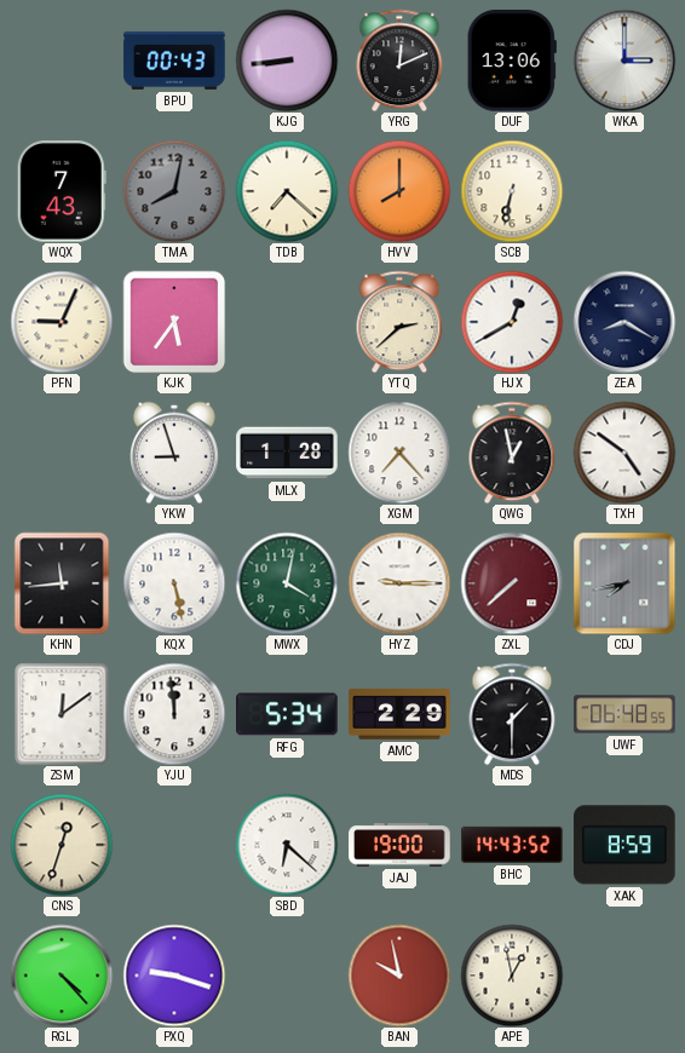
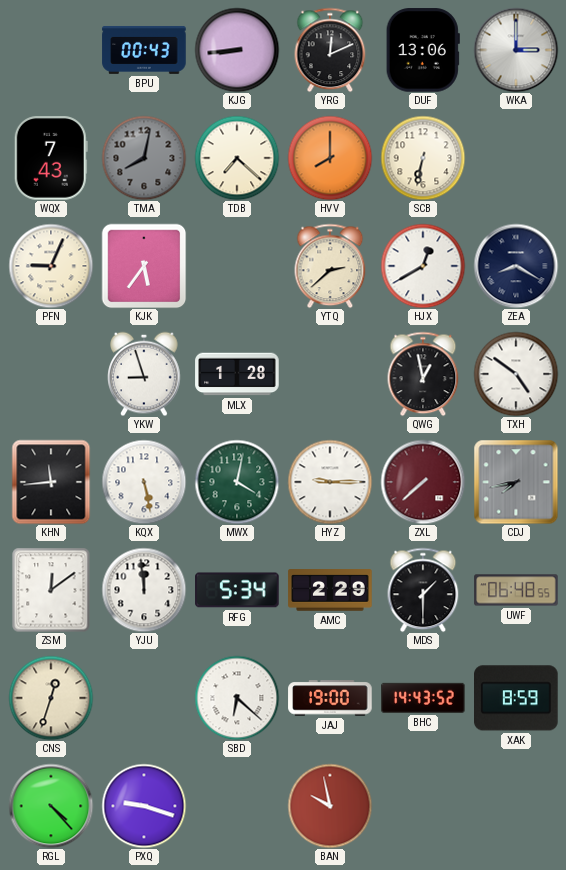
XGM: 7:23 -> none
APE: 12:58 -> none
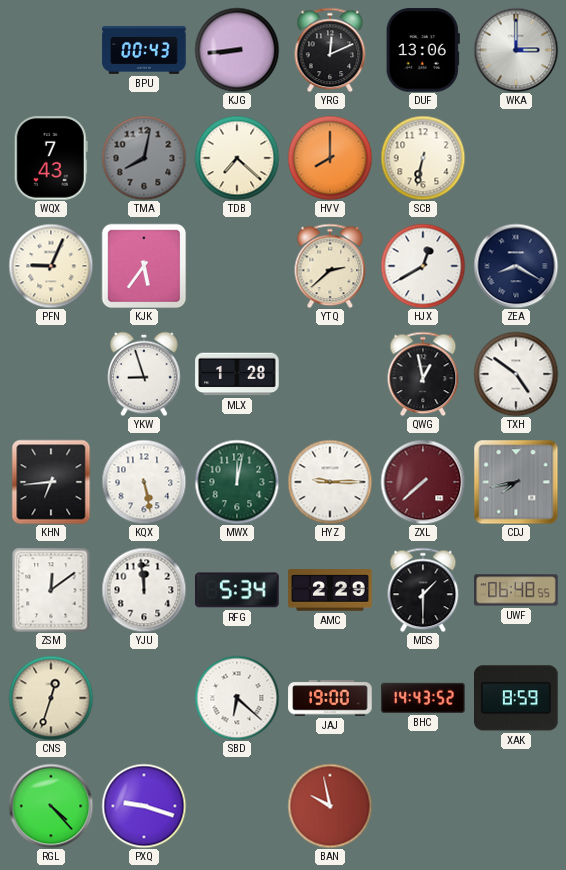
KHN: 11:44 -> 6:44
MWX: 4:02 -> 12:02
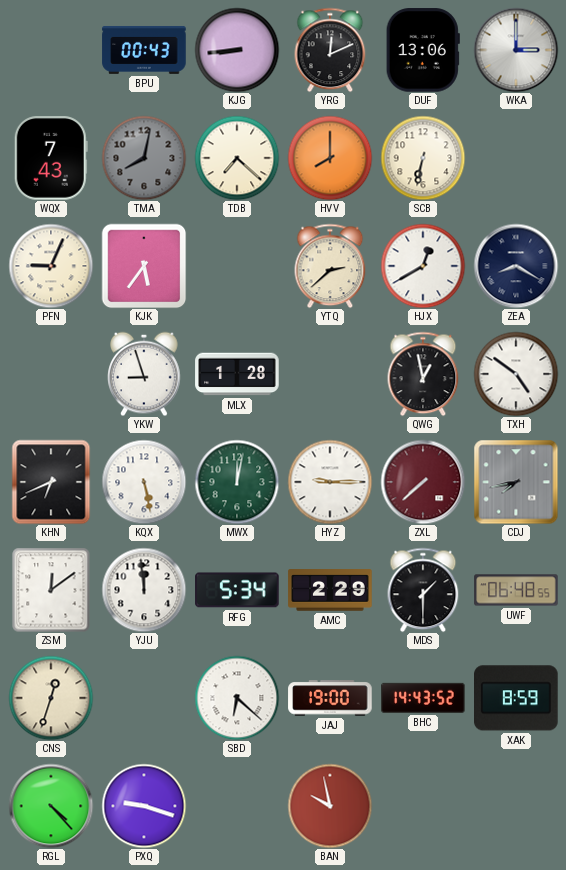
KHN: 6:44 -> 6:41
